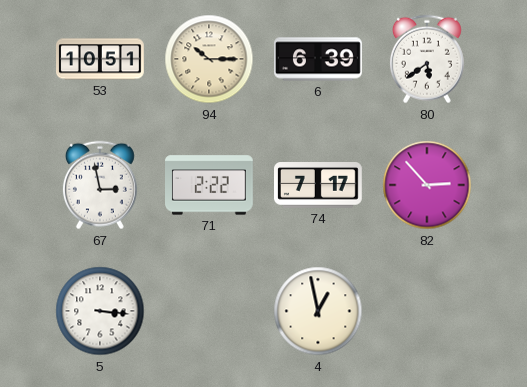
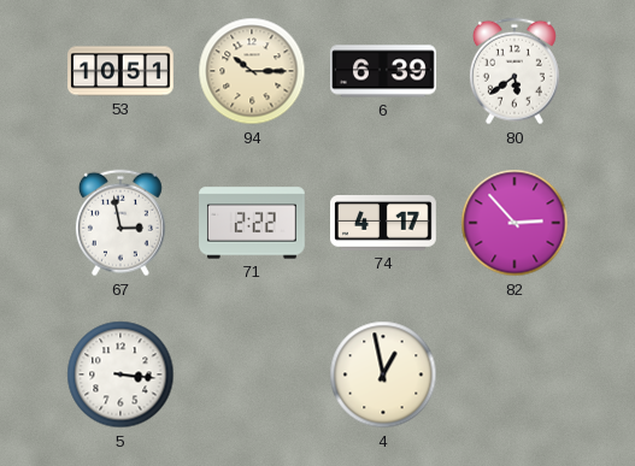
74: 7:17 -> 4:17
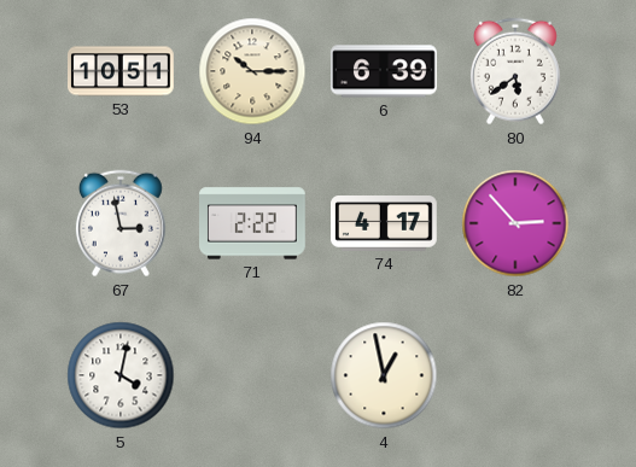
5: 3:16 -> 4:02
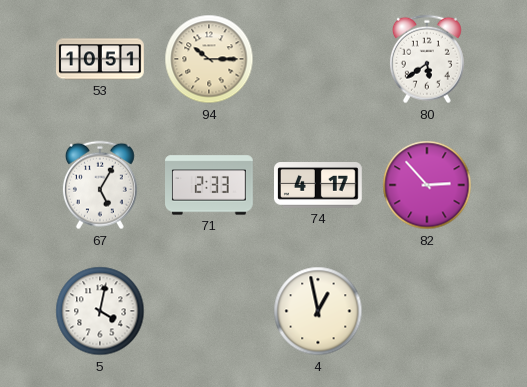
6: 6:39 -> none
67: 2:58 -> 5:05
71: 2:22 -> 2:33
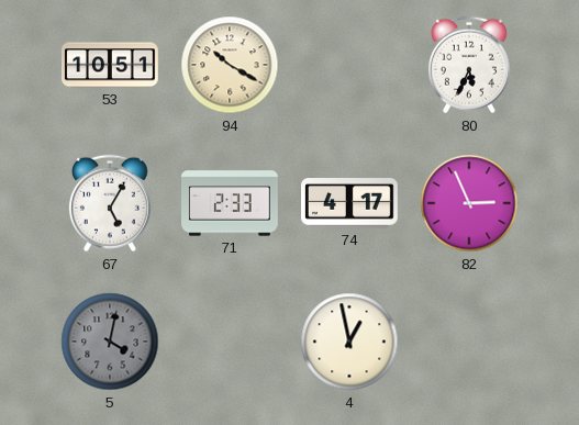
94: 10:15 -> 10:20
80: 5:39 -> 5:34
82: 2:53 -> 2:56
5 dial: white -> grey
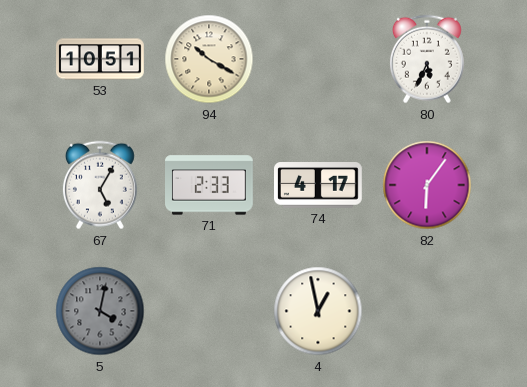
82: 2:56 -> 6:06
